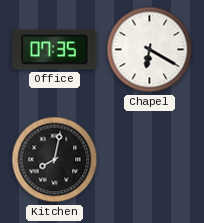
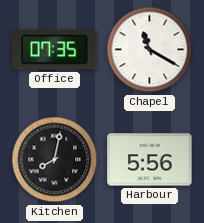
Chapel: 6:20 -> 11:20
Harbour: none -> 5:56
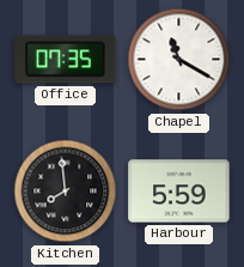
Kitchen: 8:02 -> 7:59
Harbour: 5:56 -> 5:59
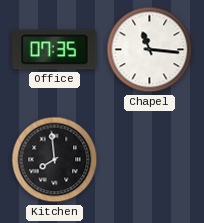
Chapel: 11:20 -> 11:16
Harbour: 5:59 -> none
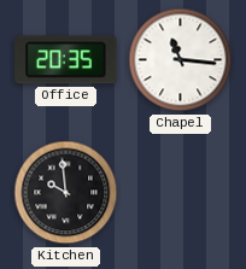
Office: 07:35 -> 20:35
Kitchen: 7:59 -> 9:59
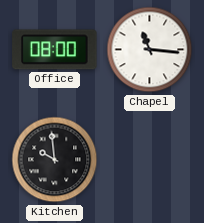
Office: 20:35 -> 08:00
